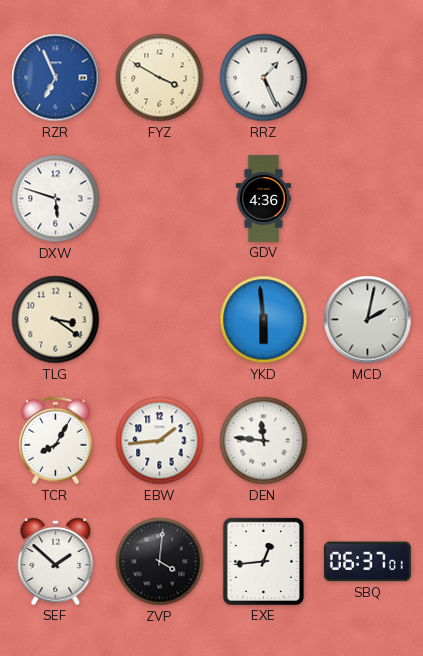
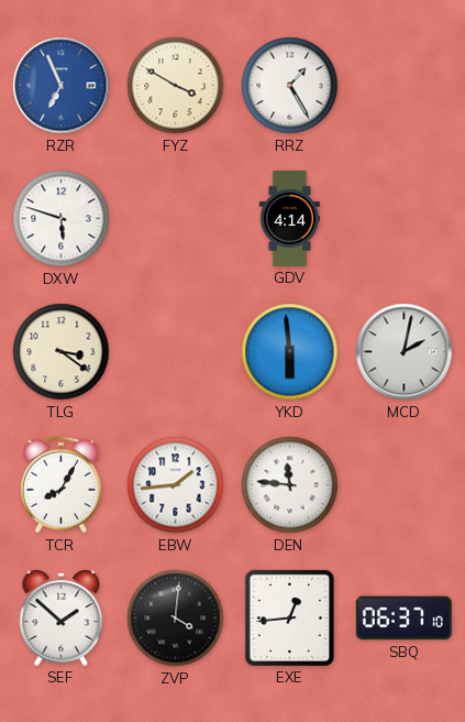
RRZ: 1:26 -> 1:25
GDV: 4:36 -> 4:14
SBQ: 06:37:01 -> 06:37:10
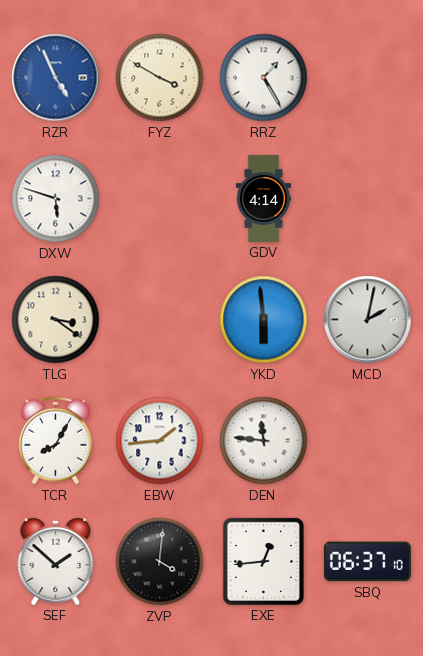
RZR: 6:56 -> 4:56
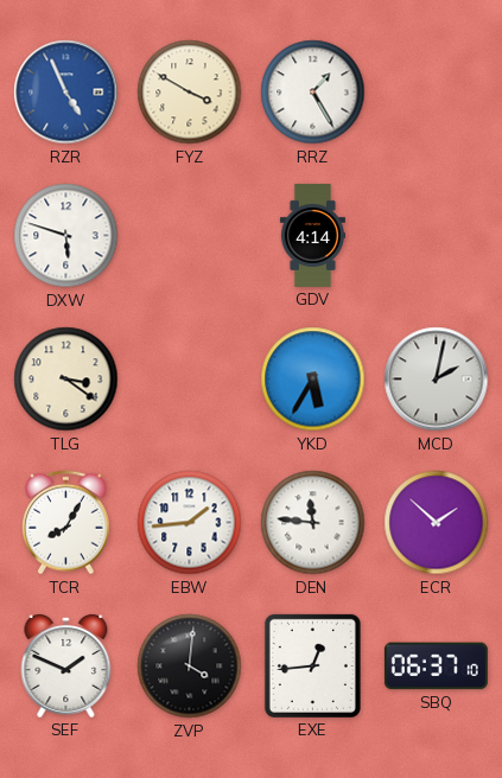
YKD: 5:59 -> 5:35
ECR: none -> 1:52
SEF: 1:52 -> 1:49
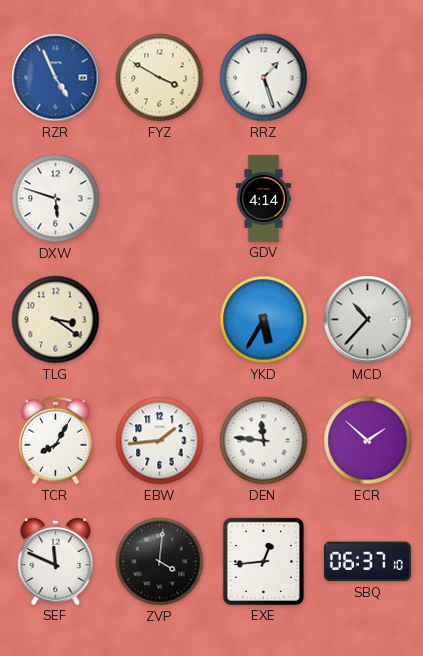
RRZ: 1:25 -> 1:27
MCD: 2:02 -> 10:37
SEF: 1:49 -> 11:49
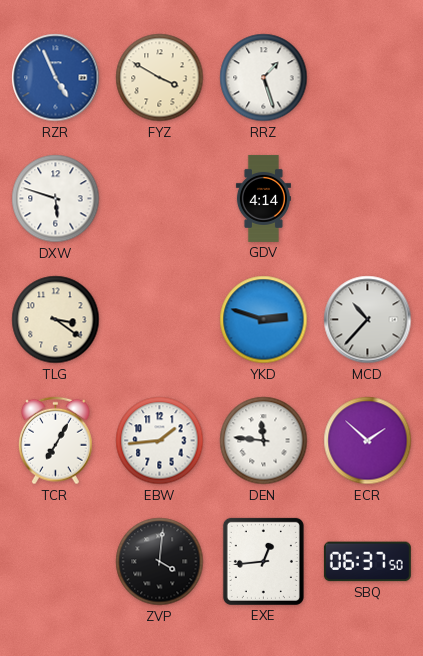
YKD: 5:35 -> 2:48
TCR: 8:05 -> 7:05
SEF: 11:49 -> none
SBQ: 06:37:10 -> 06:37:50
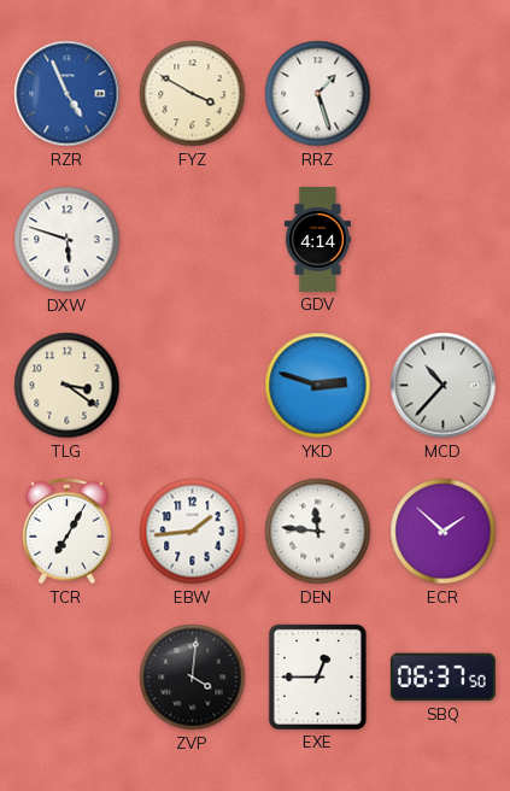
EXE: 12:44 -> 12:45
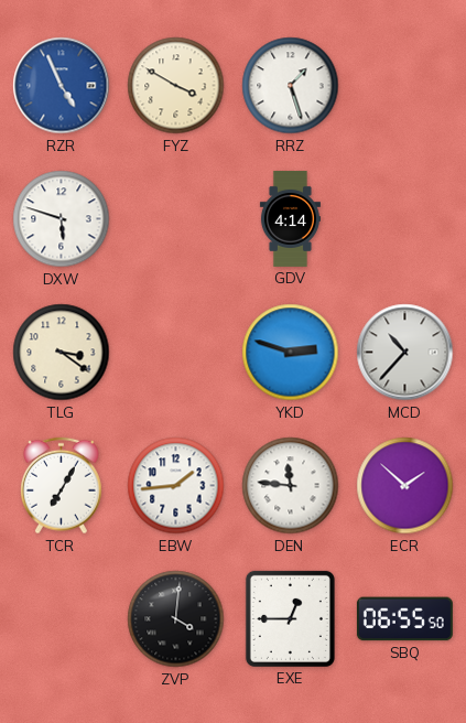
SBQ: 06:37 -> 06:55
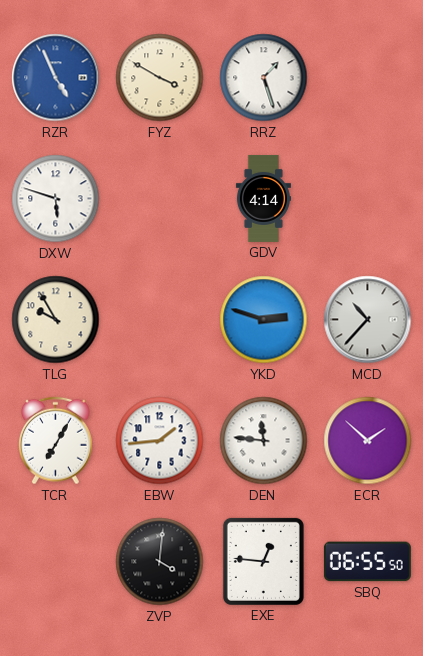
TLG: 3:21 -> 9:55
EXE: 12:45 -> 12:46
